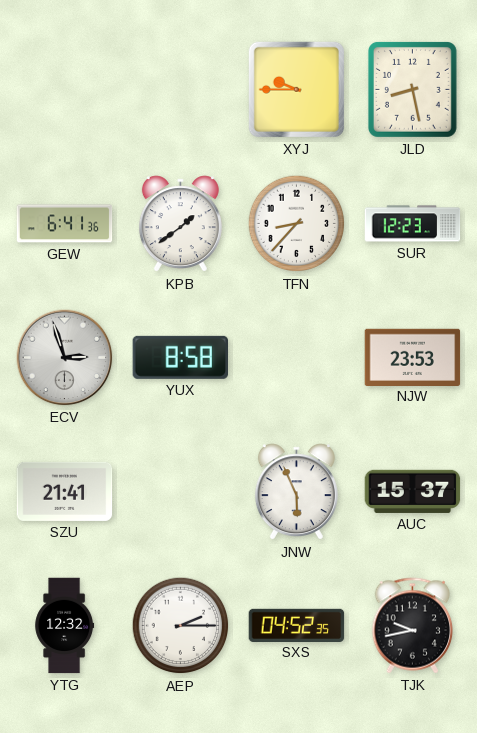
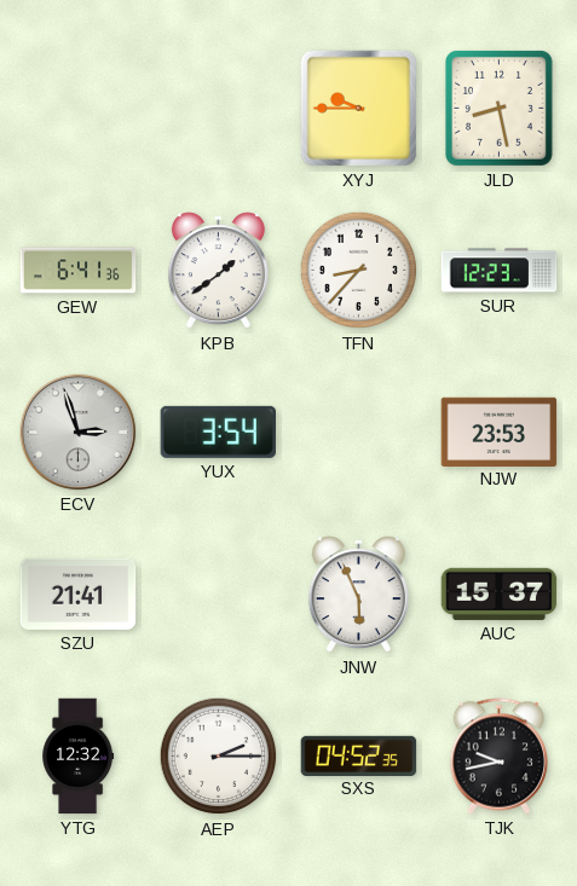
YUX: 8:58 -> 3:54
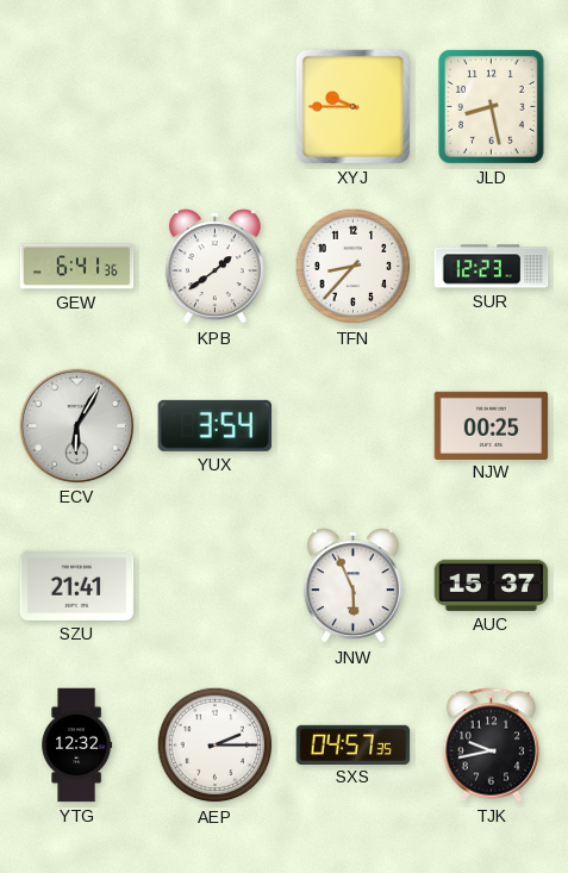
ECV: 2:57 -> 6:05
NJW: 23:53 -> 00:25
SXS: 04:52 -> 04:57
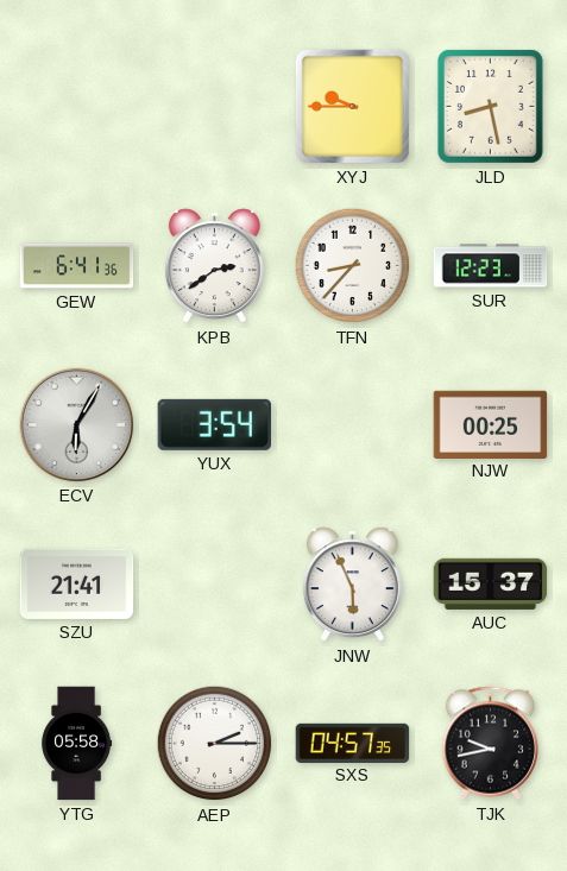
KPB: 1:39 -> 2:39
YTG: 12:32 -> 05:58
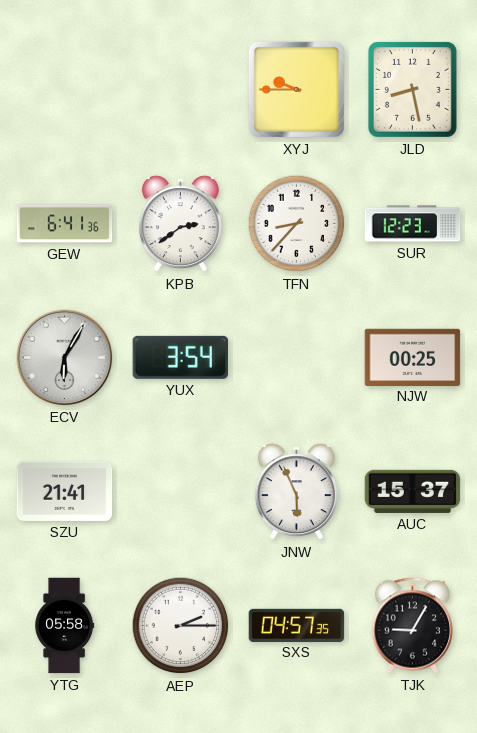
TJK: 9:43 -> 9:05
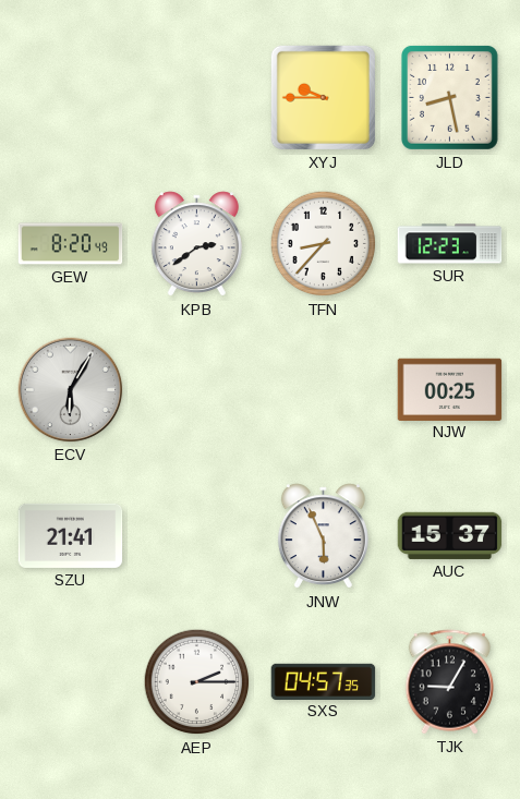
GEW: 6:41 -> 8:20
YUX: 3:54 -> none
YTG: 05:58 -> none
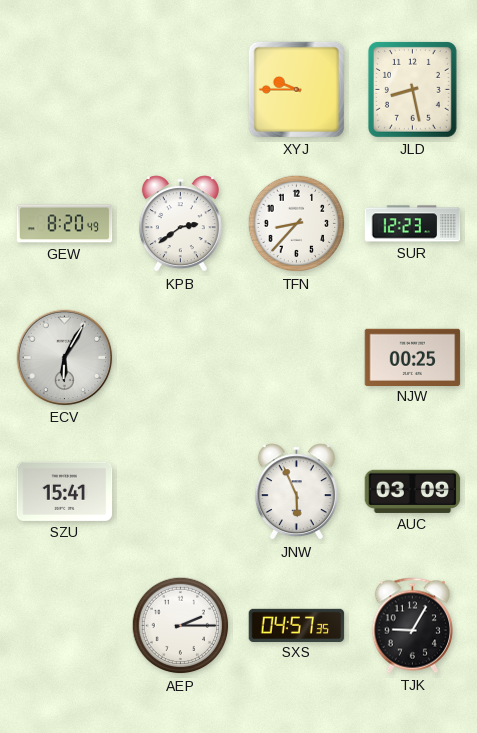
SZU: 21:41 -> 15:41
AUC: 15:37 -> 03:09
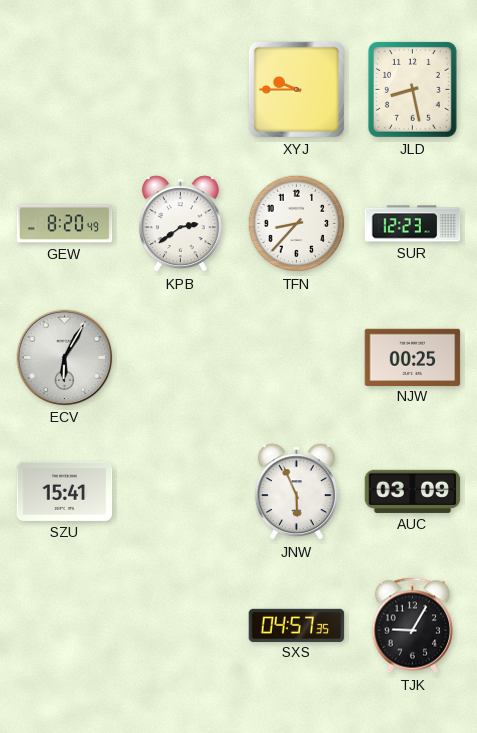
AEP: 2:15 -> none
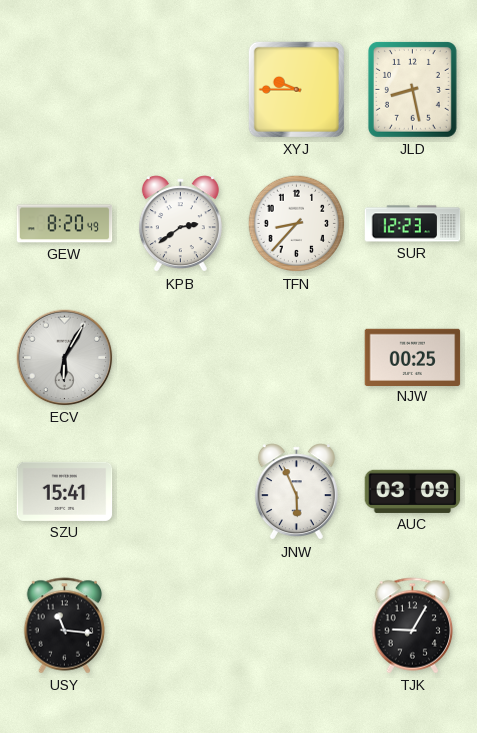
USY: none -> 11:16
SXS: 04:57 -> none
